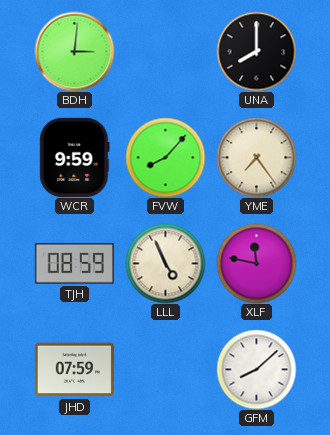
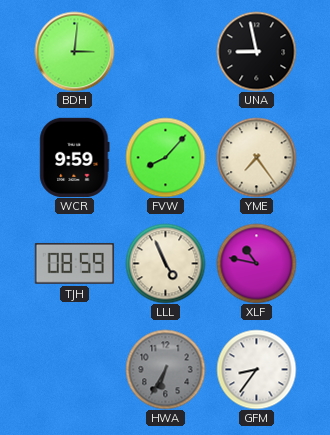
UNA: 8:00 -> 8:58
XLF: 11:47 -> 10:47
JHD: 07:59 -> none
HWA: none -> 6:35
GFM: 8:08 -> 8:36
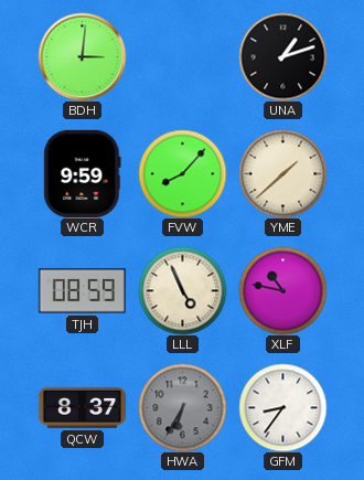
UNA: 8:58 -> 1:12
YME: 7:24 -> 1:38
QCW: none -> 8:37
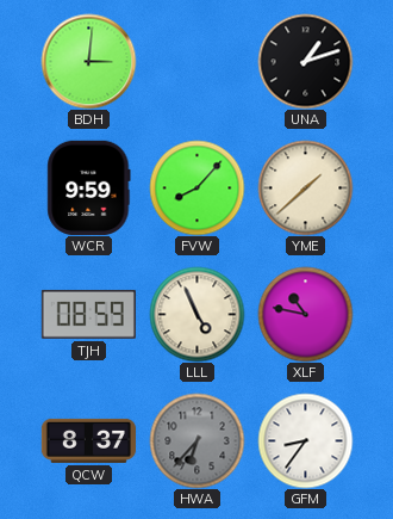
HWA: 6:35 -> 6:37
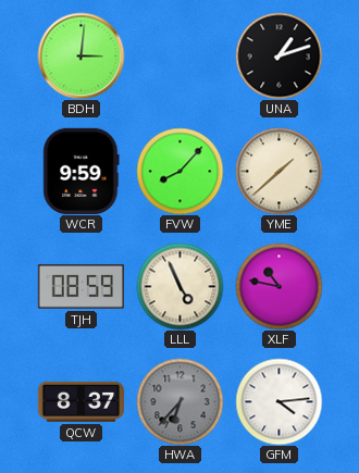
GFM: 8:36 -> 4:14
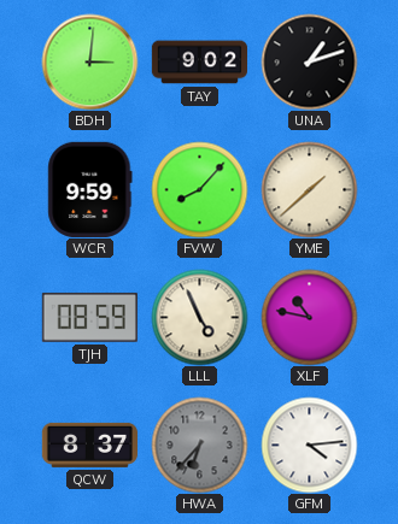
TAY: none -> 9:02
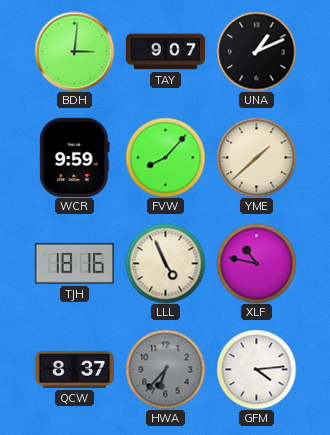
TAY: 9:02 -> 9:07
UNA: 1:12 -> 1:11
TJH: 08:59 -> 18:16
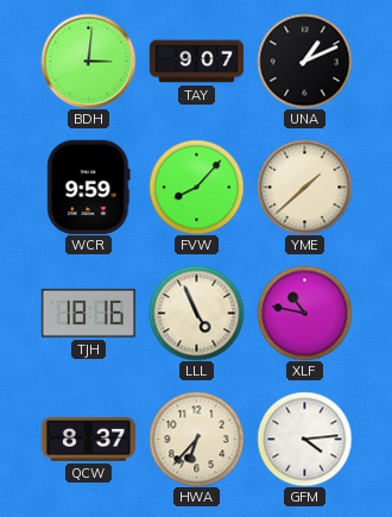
HWA dial: grey -> cream
